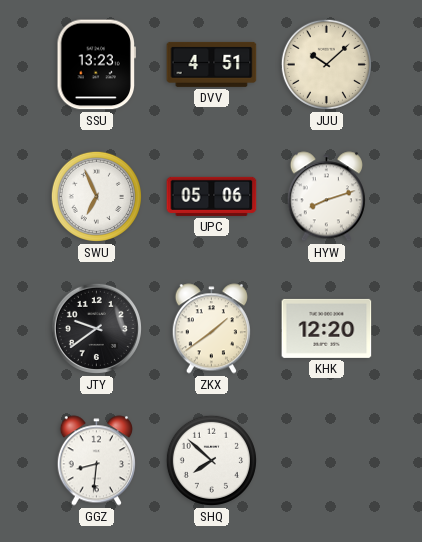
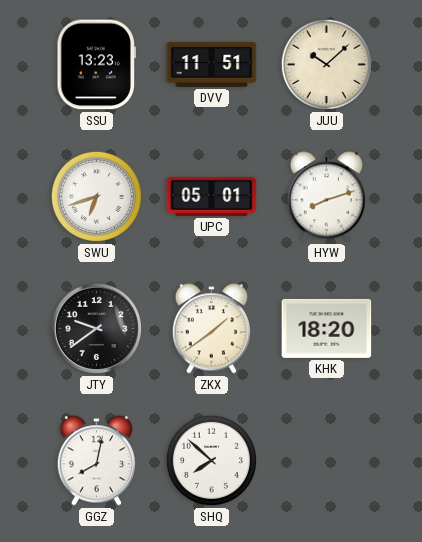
DVV: 4:51 -> 11:51
SWU: 6:56 -> 6:42
UPC: 05:06 -> 05:01
KHK: 12:20 -> 18:20
GGZ: 8:31 -> 8:02
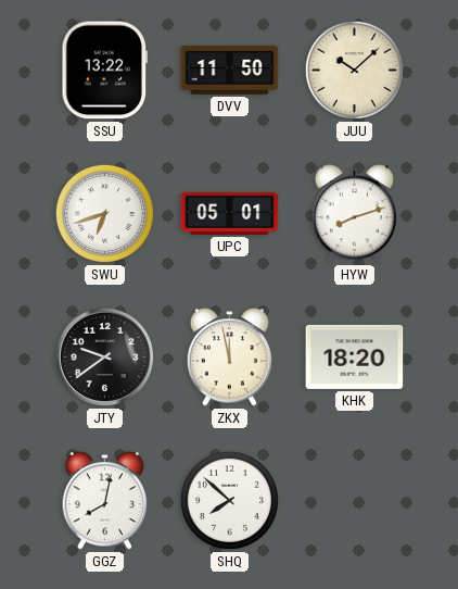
SSU: 13:23 -> 13:22
DVV: 11:51 -> 11:50
ZKX: 1:39 -> 11:58
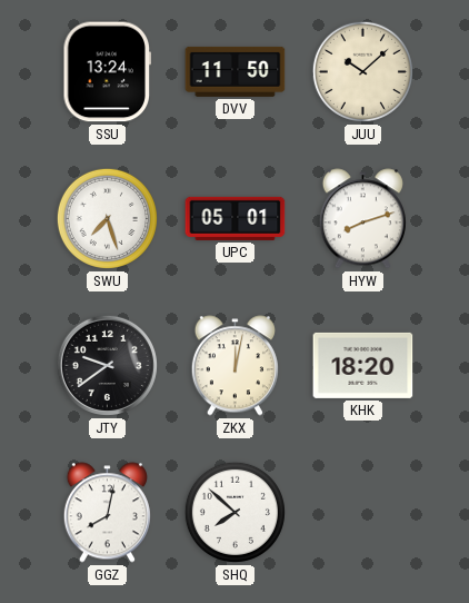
SSU: 13:22 -> 13:24
SWU: 6:42 -> 7:27
ZKX: 11:58 -> 12:02
